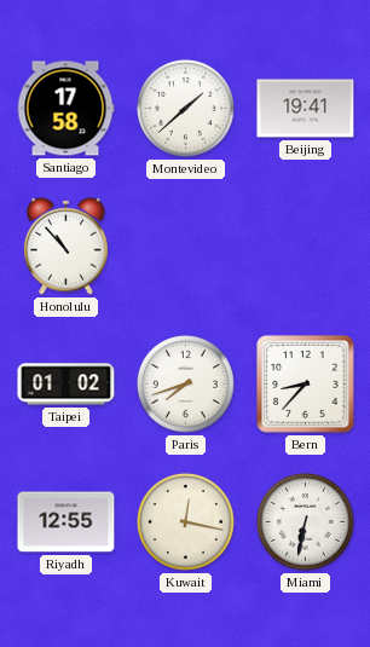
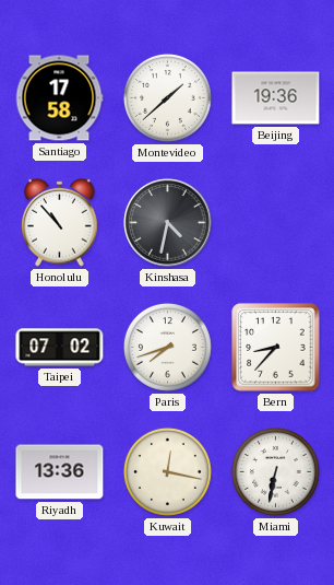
Beijing: 19:41 -> 19:36
Kinshasa: none -> 4:32
Taipei: 01:02 -> 07:02
Riyadh: 12:55 -> 13:36
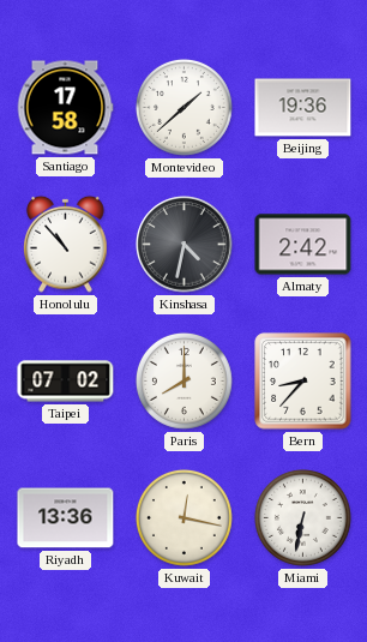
Almaty: none -> 2:42
Paris: 7:42 -> 8:00
